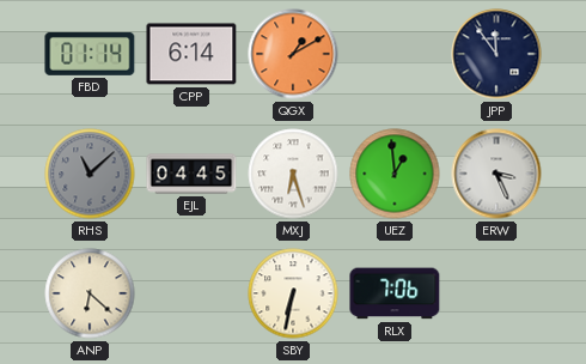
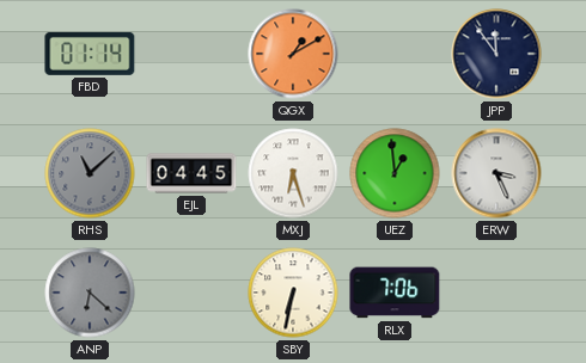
CPP: 6:14 -> none
ANP dial: cream -> grey
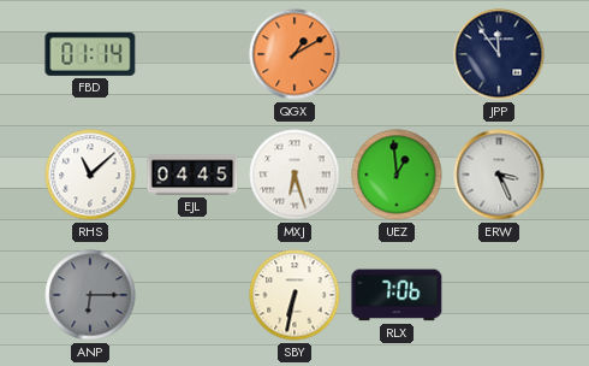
RHS dial: grey -> white
ANP: 6:22 -> 6:15
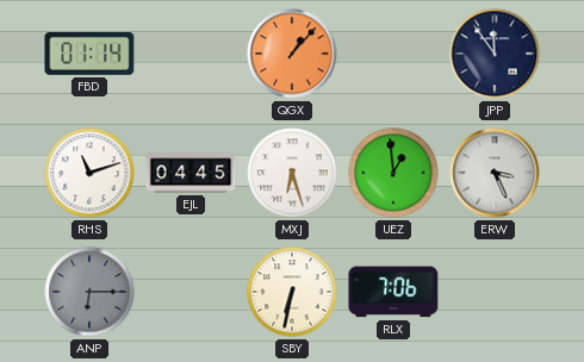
QGX: 1:10 -> 1:07
RHS: 11:08 -> 11:12
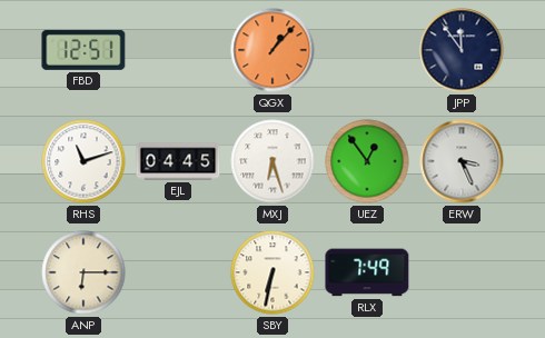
FBD: 01:14 -> 12:51
UEZ: 12:59 -> 12:54
ANP dial: grey -> cream
RLX: 7:06 -> 7:49
